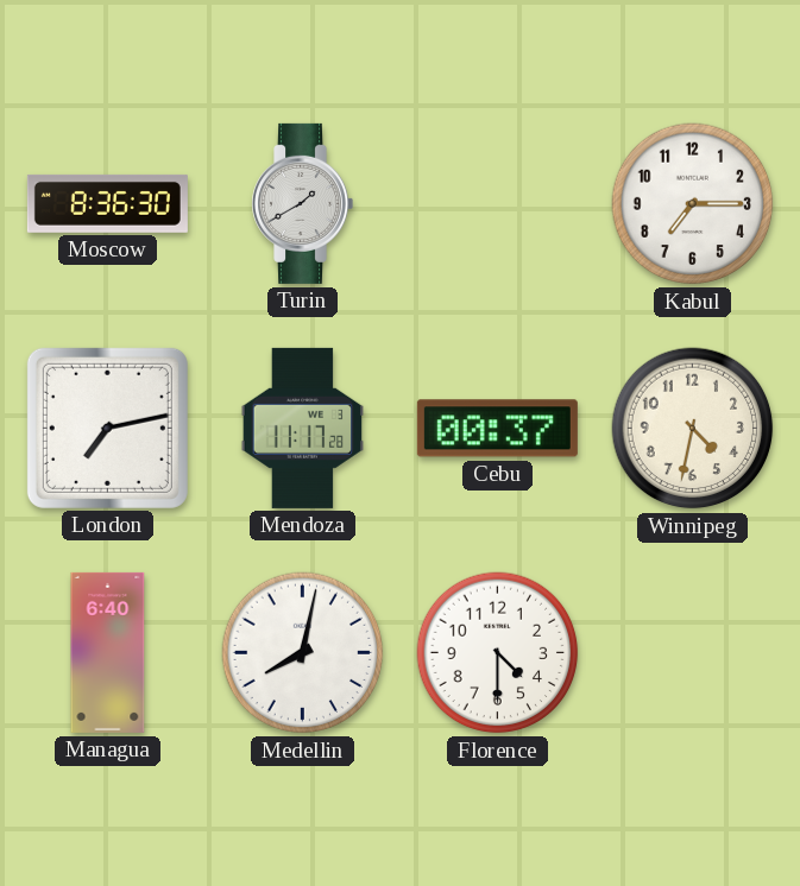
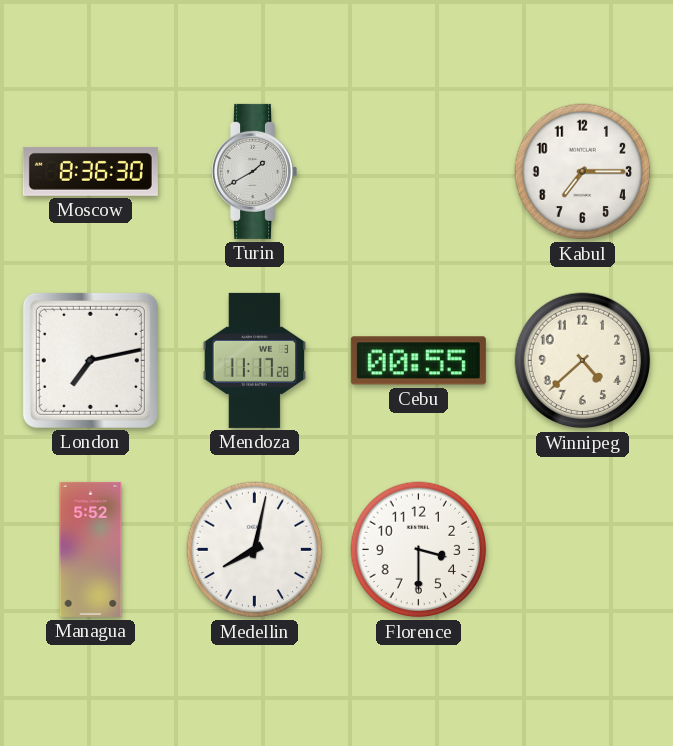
Cebu: 00:37 -> 00:55
Winnipeg: 4:32 -> 4:38
Managua: 6:40 -> 5:52
Florence: 4:30 -> 3:30
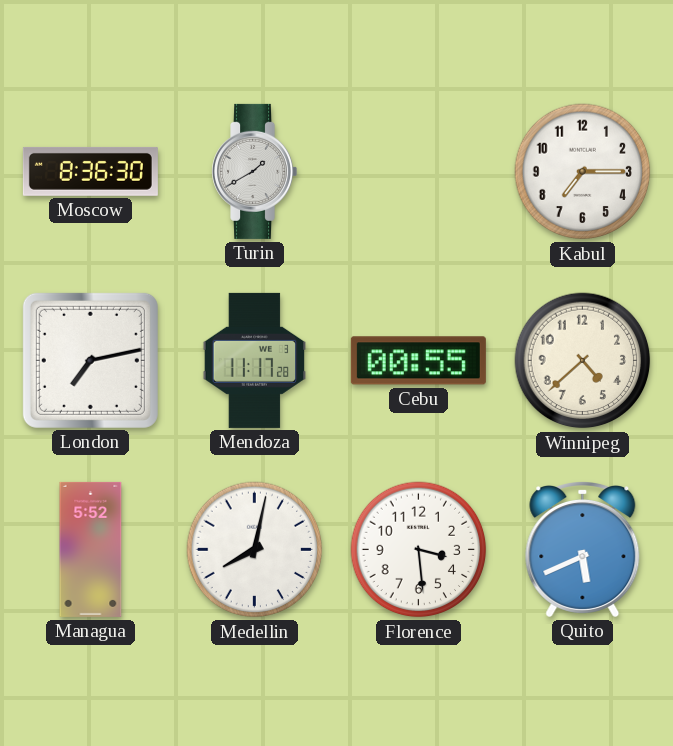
Florence: 3:30 -> 3:29
Quito: none -> 5:41
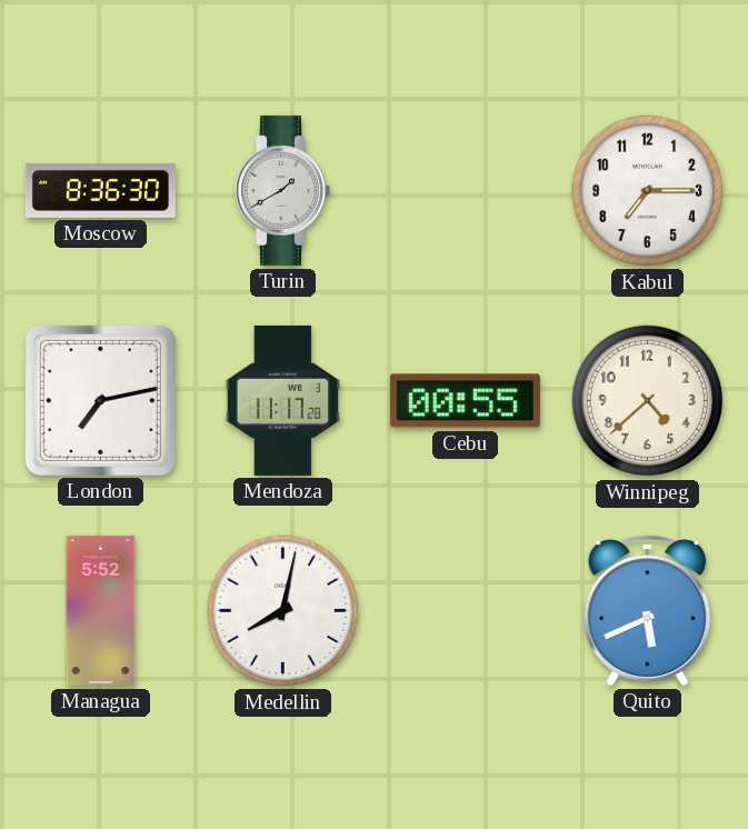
Florence: 3:29 -> none
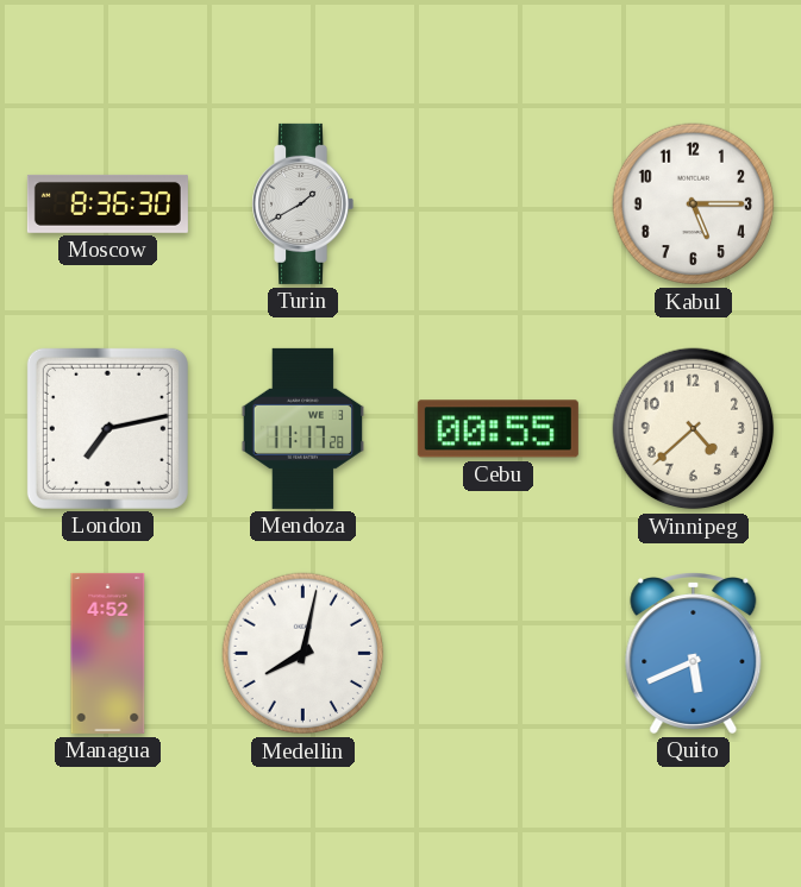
Kabul: 7:15 -> 5:15
Managua: 5:52 -> 4:52
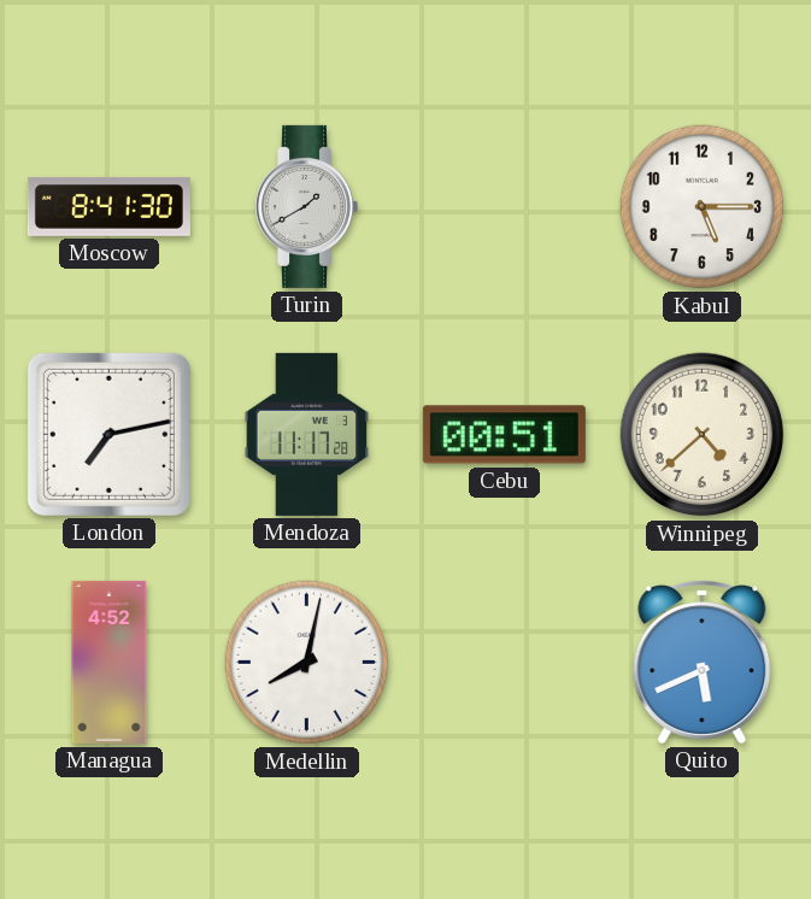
Moscow: 8:36 -> 8:41
Cebu: 00:55 -> 00:51
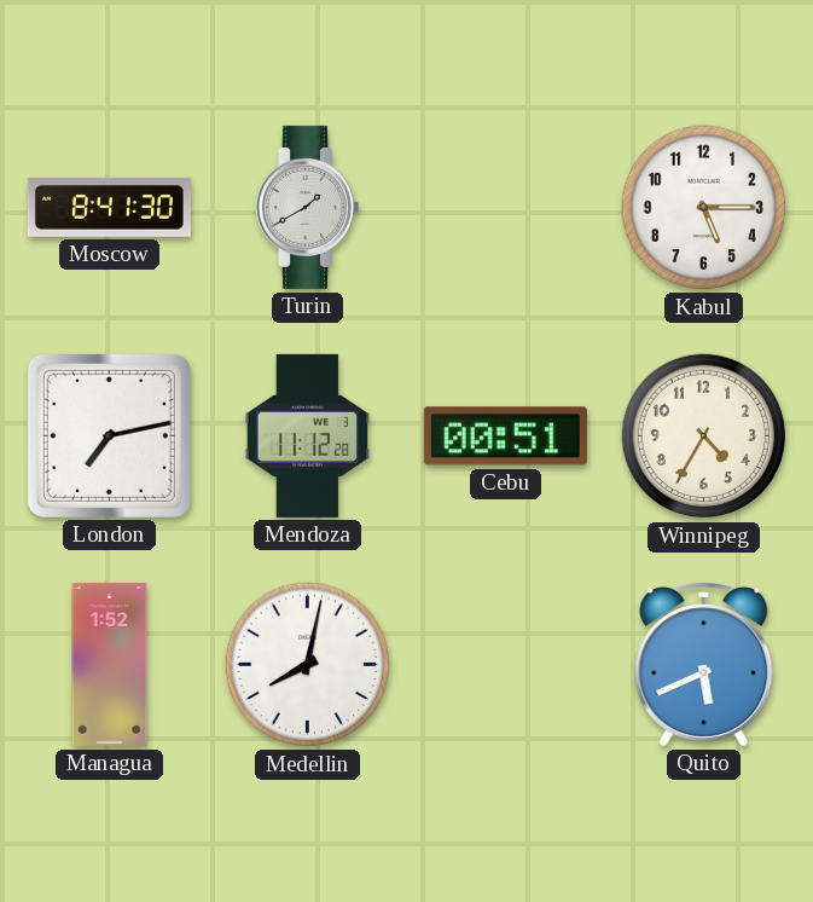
Mendoza: 11:17 -> 11:12
Winnipeg: 4:38 -> 4:35
Managua: 4:52 -> 1:52
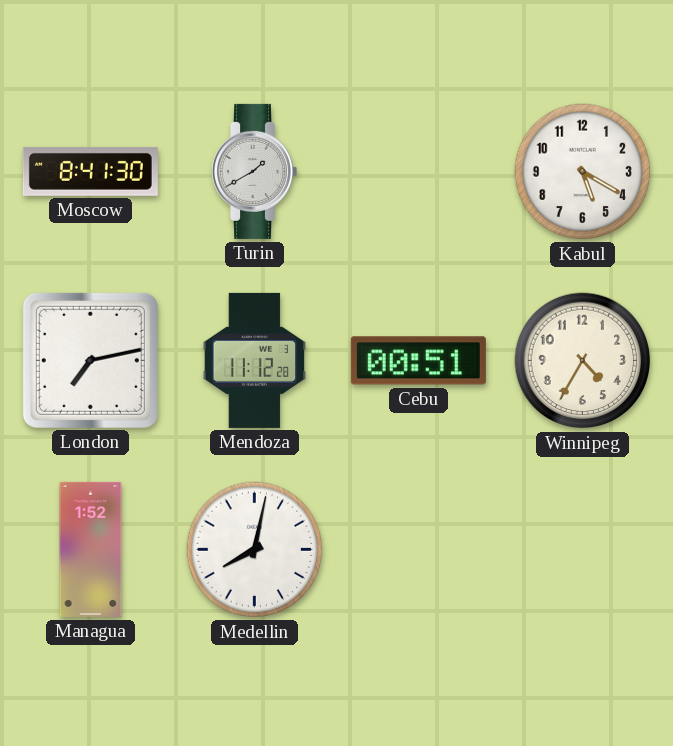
Kabul: 5:15 -> 5:20
Quito: 5:41 -> none
